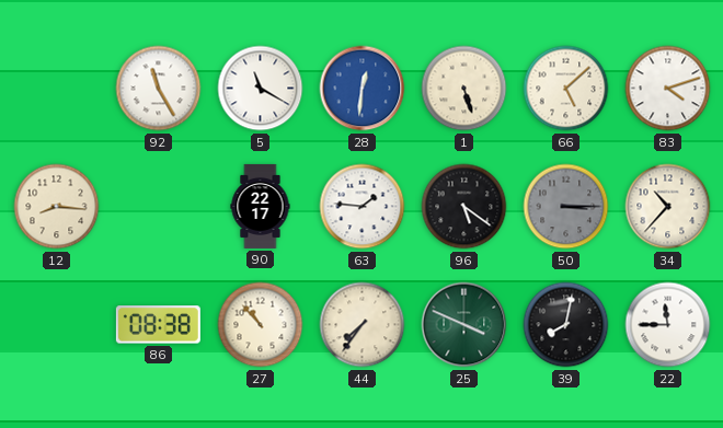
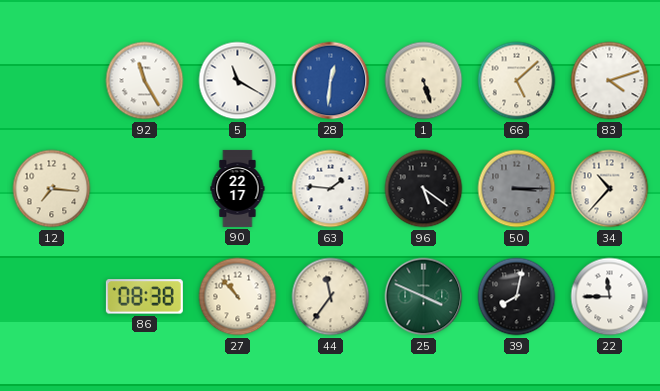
12: 8:16 -> 7:16
44: 7:36 -> 11:36
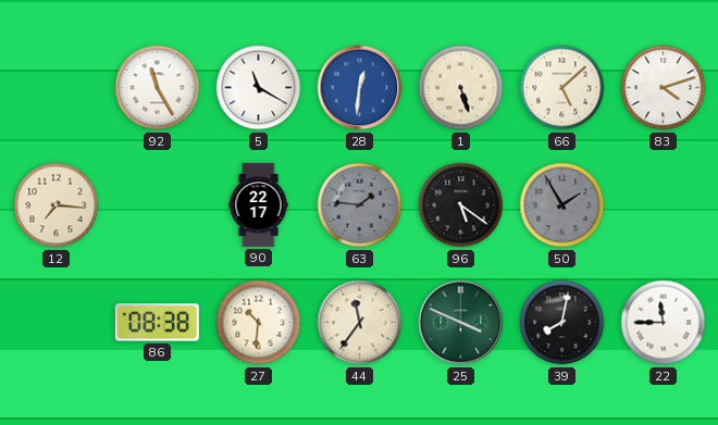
63 dial: white -> grey
50: 3:15 -> 1:55
34: 10:37 -> none
27: 10:53 -> 10:31
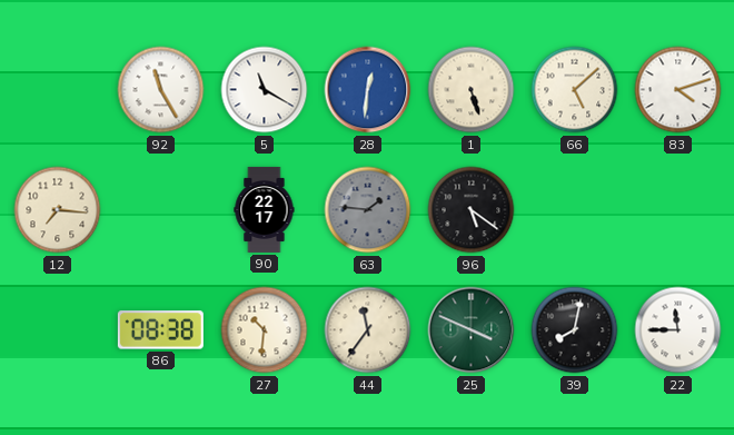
50: 1:55 -> none
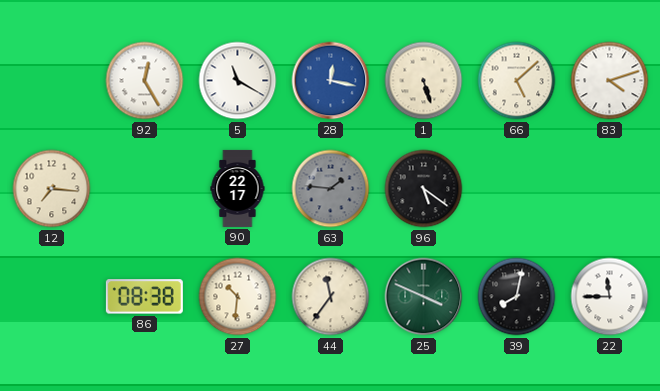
92: 11:25 -> 12:25
28: 12:31 -> 12:17
